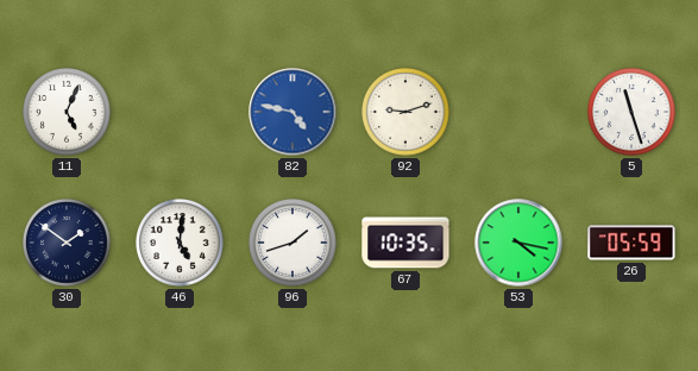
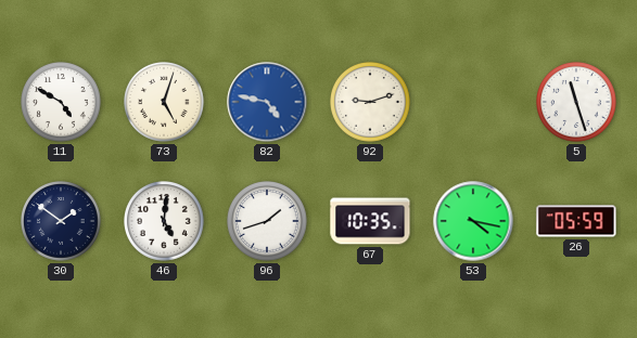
11: 5:04 -> 4:50
73: none -> 5:03
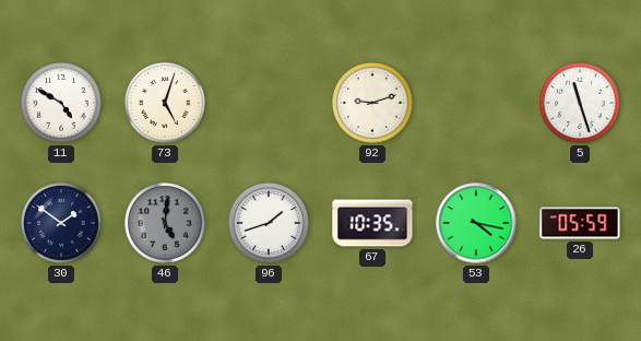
82: 4:47 -> none
46 dial: white -> grey
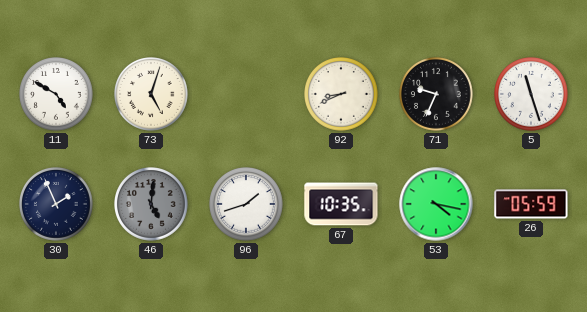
92: 9:12 -> 8:41
71: none -> 9:34
30: 1:51 -> 1:56
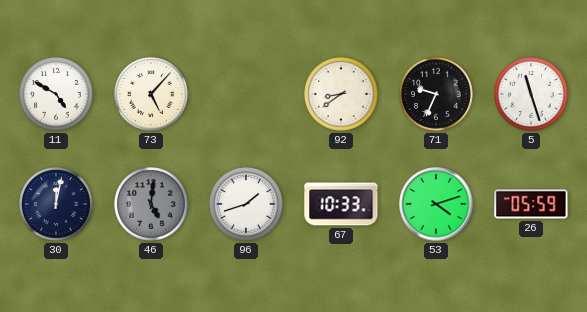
73: 5:03 -> 5:07
92: 8:41 -> 8:39
30: 1:56 -> 12:02
67: 10:35 -> 10:33
53: 4:17 -> 4:12
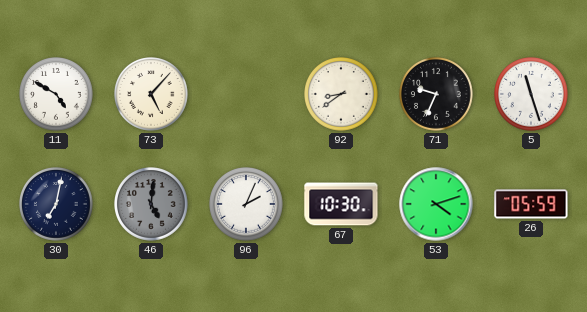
30: 12:02 -> 7:02
96: 1:42 -> 2:04
67: 10:33 -> 10:30
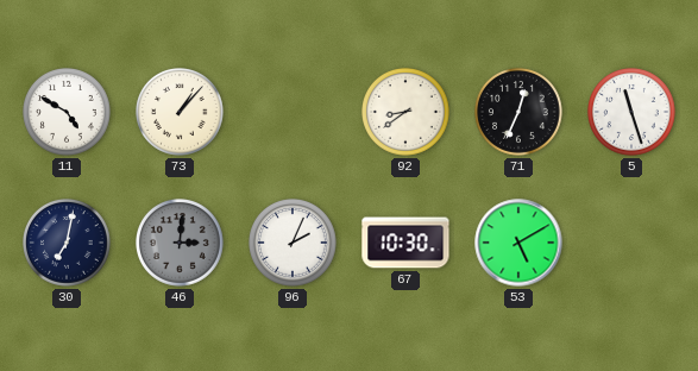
73: 5:07 -> 1:07
71: 9:34 -> 12:34
46: 5:01 -> 3:01
53: 4:12 -> 5:10
26: 05:59 -> none
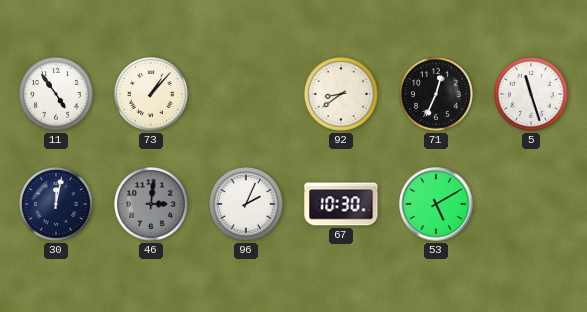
11: 4:50 -> 4:54
30: 7:02 -> 12:02
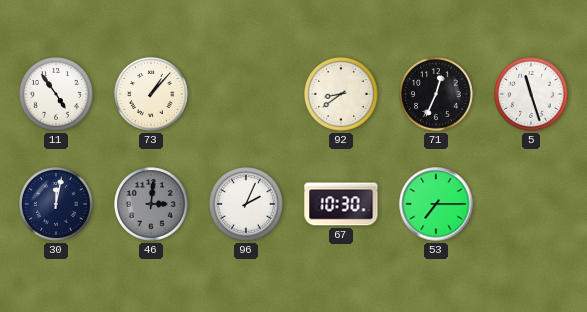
53: 5:10 -> 7:15
